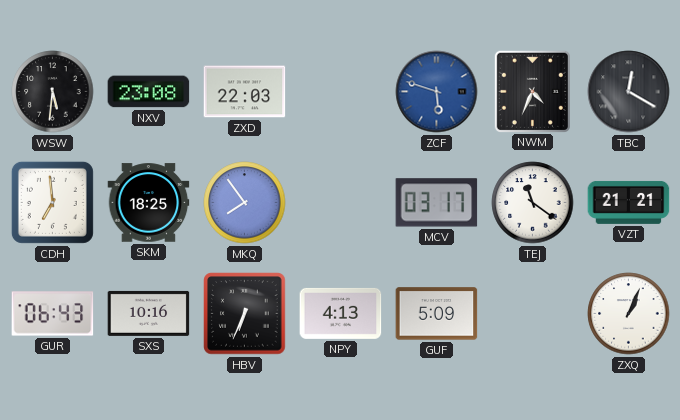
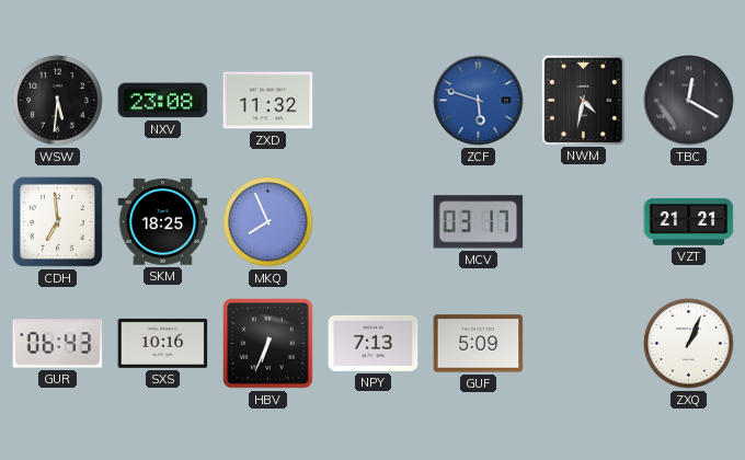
ZXD: 22:03 -> 11:32
NWM: 4:34 -> 4:32
MKQ: 7:54 -> 7:56
TEJ: 11:21 -> none
NPY: 4:13 -> 7:13
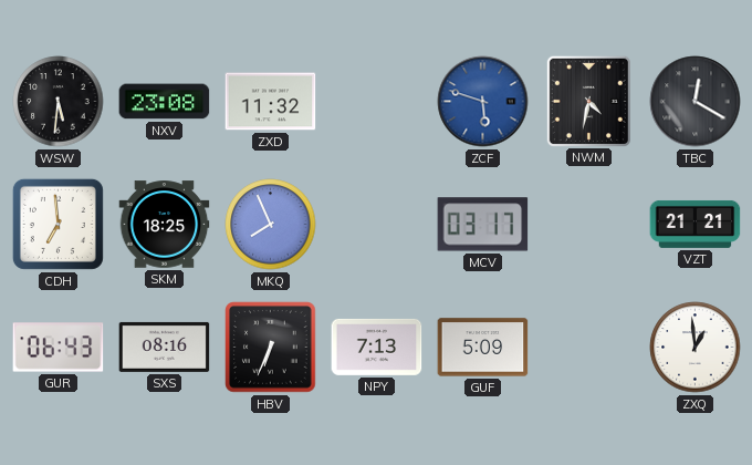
SXS: 10:16 -> 08:16
ZXQ: 1:04 -> 12:59
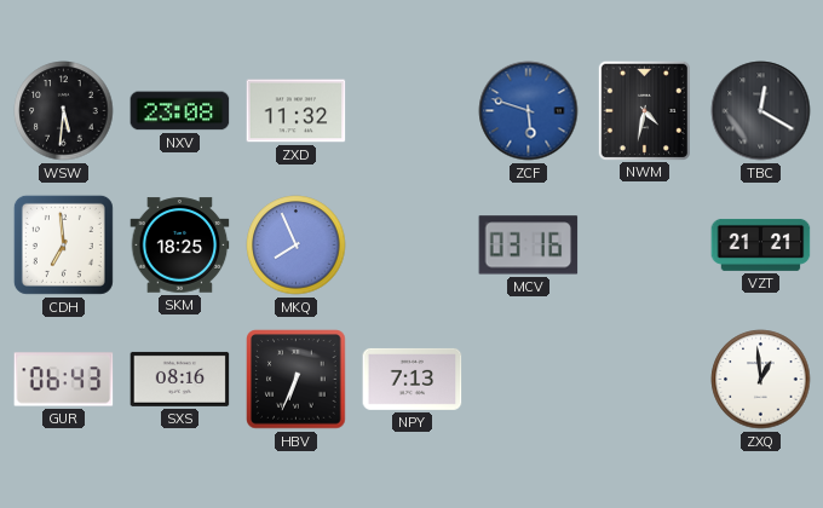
MCV: 03:17 -> 03:16
GUF: 5:09 -> none
